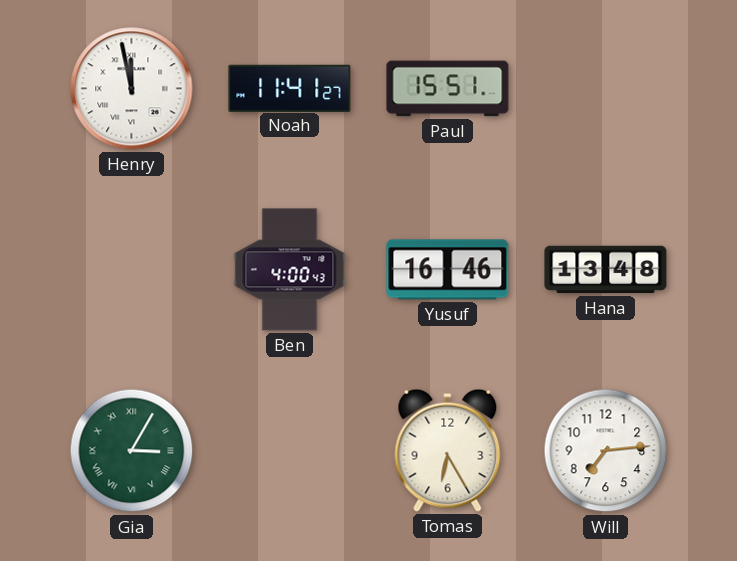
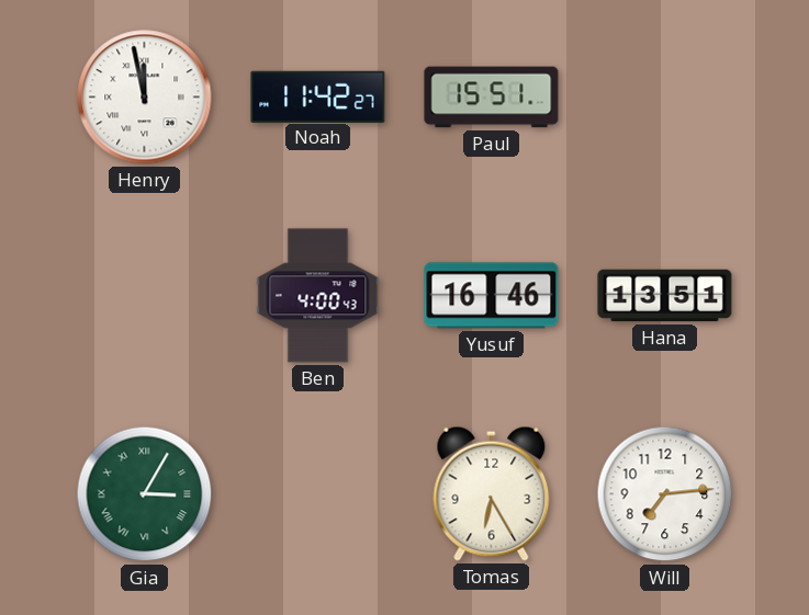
Noah: 11:41 -> 11:42
Hana: 13:48 -> 13:51
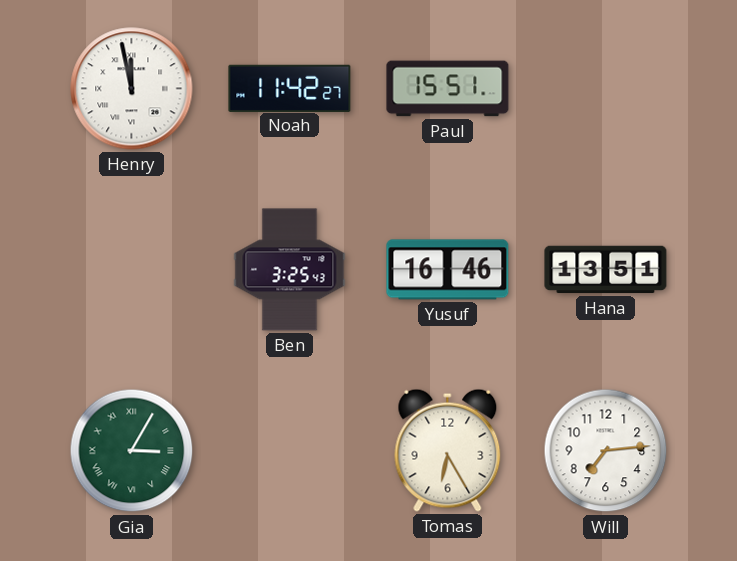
Ben: 4:00 -> 3:25
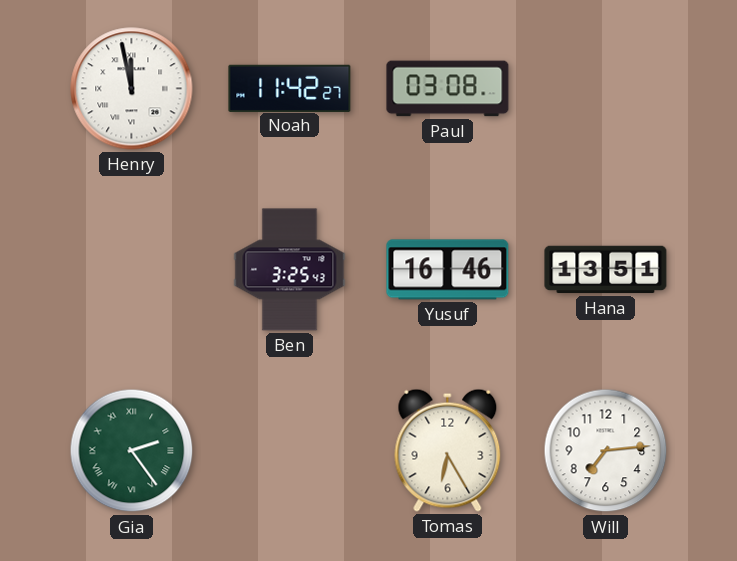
Paul: 15:51 -> 03:08
Gia: 3:05 -> 2:24
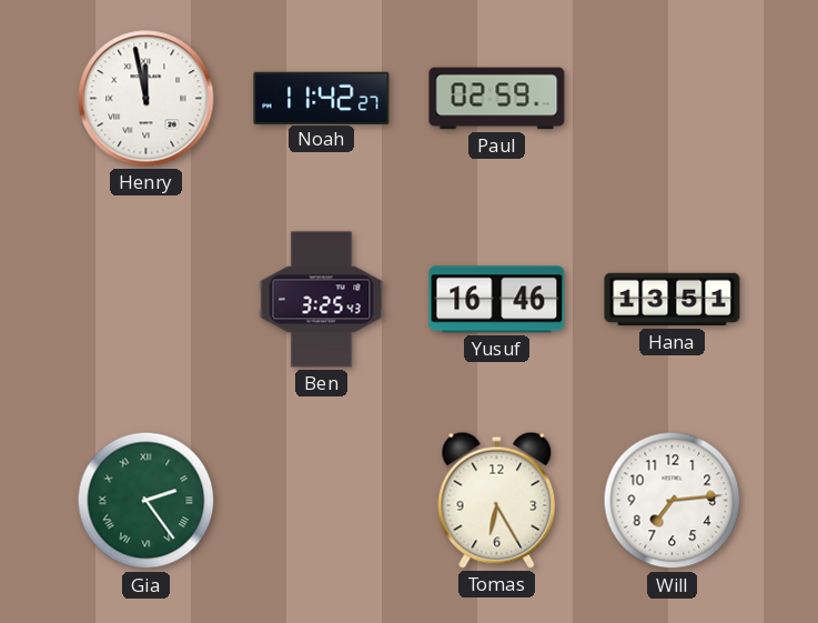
Paul: 03:08 -> 02:59
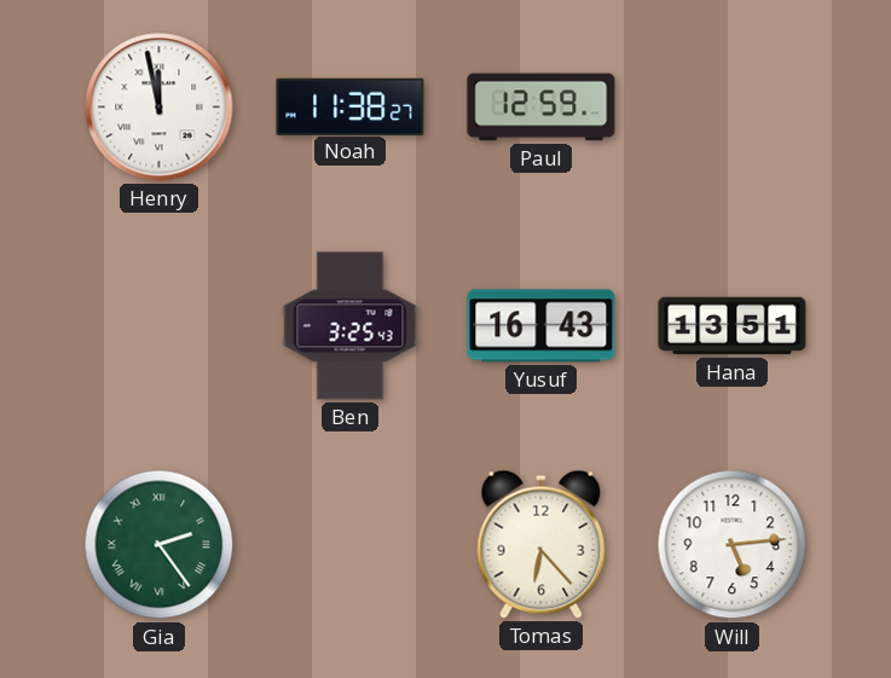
Noah: 11:42 -> 11:38
Paul: 02:59 -> 12:59
Yusuf: 16:46 -> 16:43
Tomas: 6:25 -> 6:23
Will: 7:14 -> 5:14
